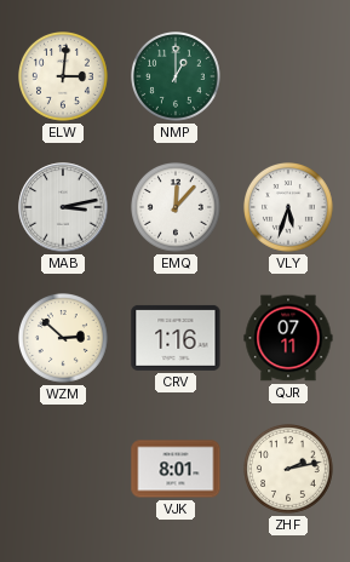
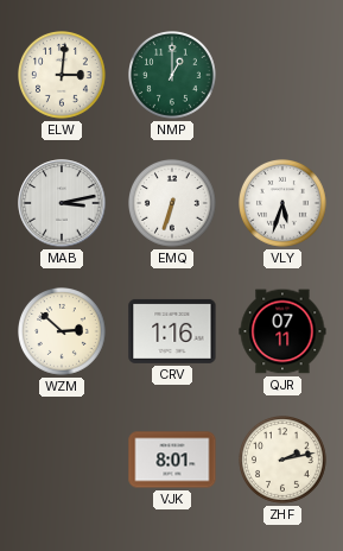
EMQ: 12:07 -> 6:33
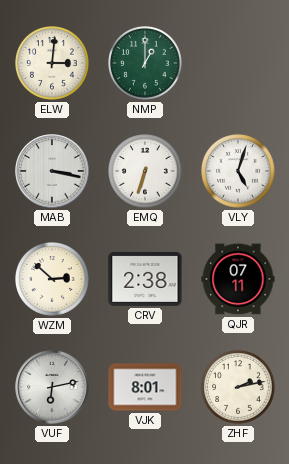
MAB: 3:13 -> 3:17
VLY: 5:33 -> 5:03
CRV: 1:16 -> 2:38
VUF: none -> 6:13
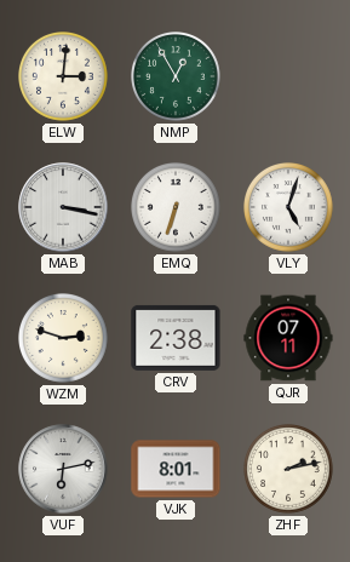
NMP: 1:00 -> 12:55
WZM: 2:52 -> 2:48
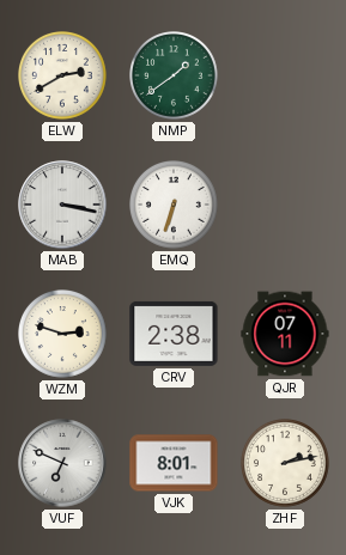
ELW: 3:01 -> 2:40
NMP: 12:55 -> 1:39
VLY: 5:03 -> none
VUF: 6:13 -> 6:49
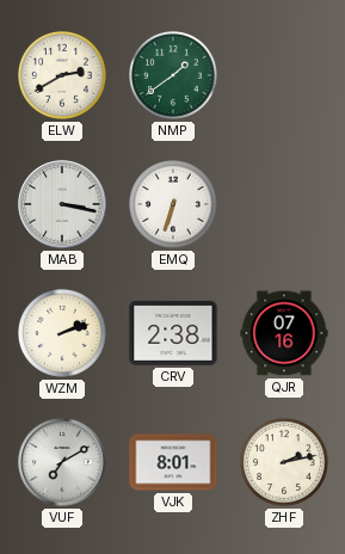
WZM: 2:48 -> 2:12
QJR: 07:11 -> 07:16
VUF: 6:49 -> 7:10
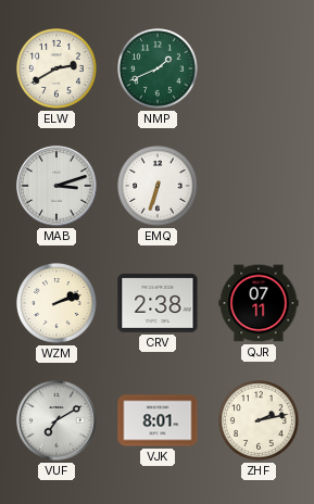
NMP: 1:39 -> 1:41
MAB: 3:17 -> 3:12
QJR: 07:16 -> 07:11
